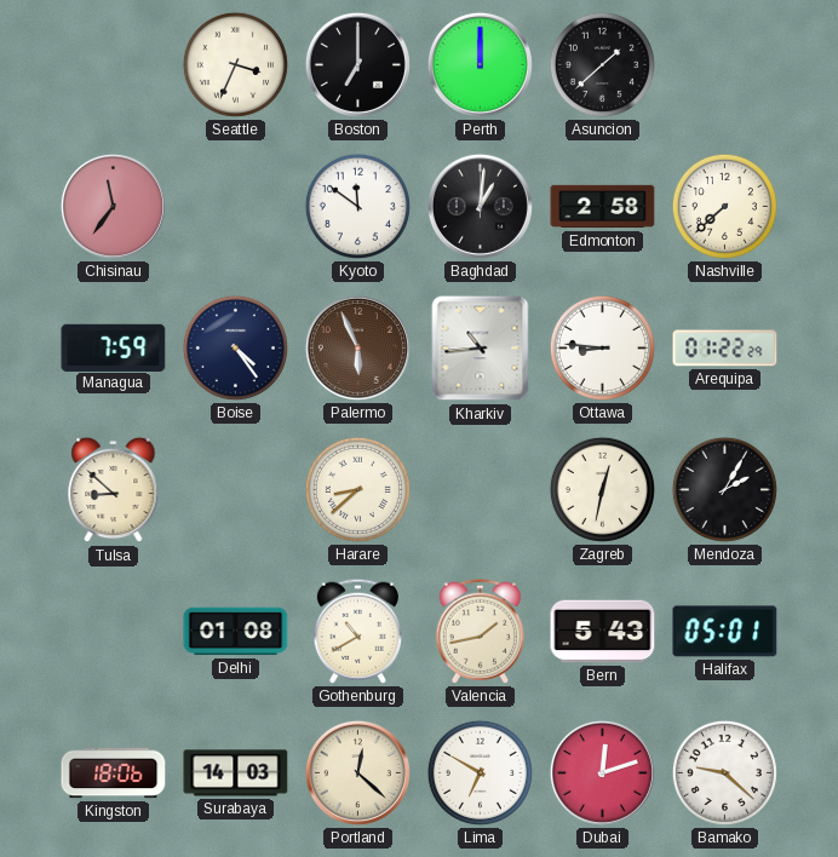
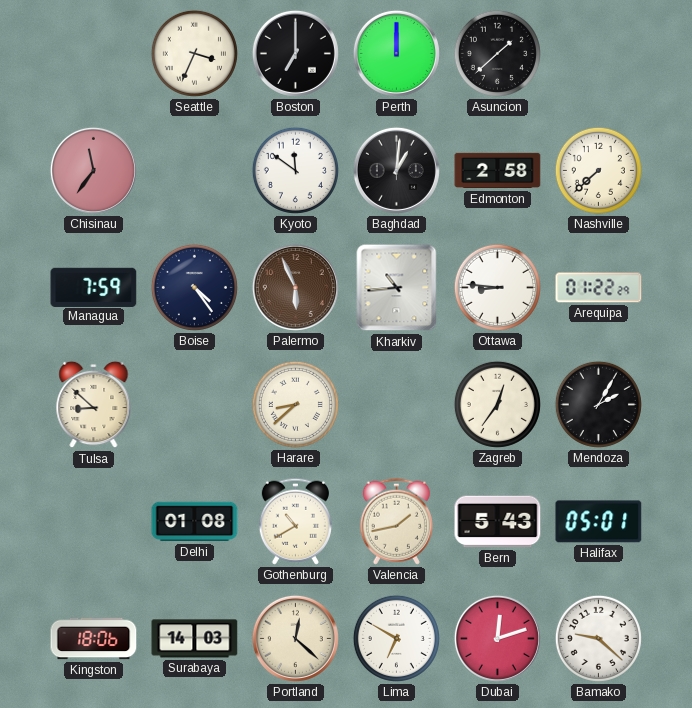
Zagreb: 12:32 -> 12:36
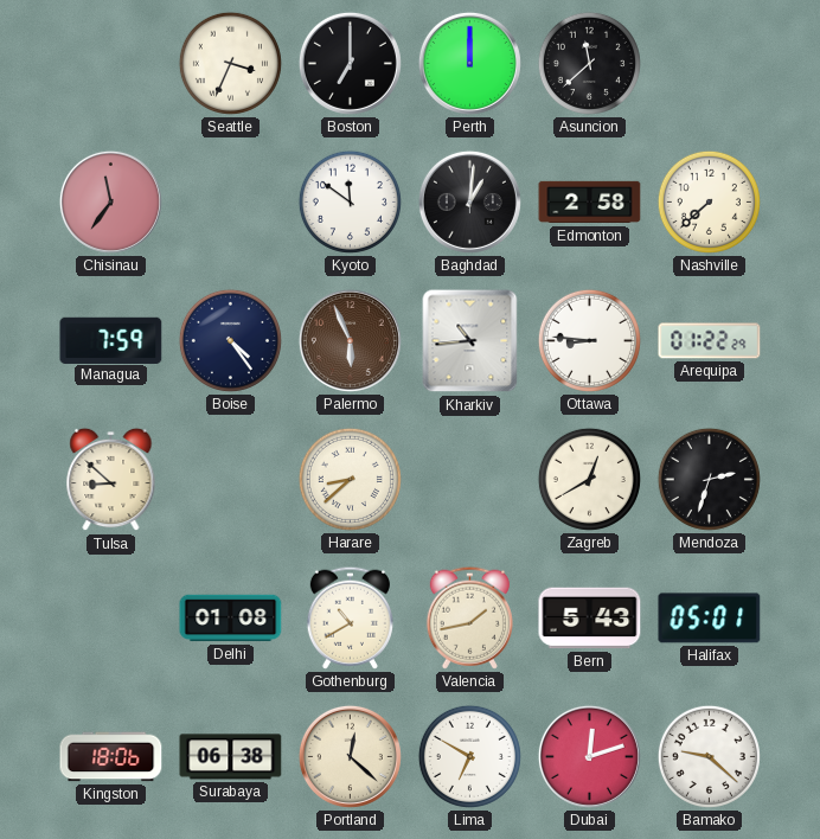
Asuncion: 1:38 -> 11:38
Zagreb: 12:36 -> 12:40
Mendoza: 2:05 -> 2:33
Surabaya: 14:03 -> 06:38
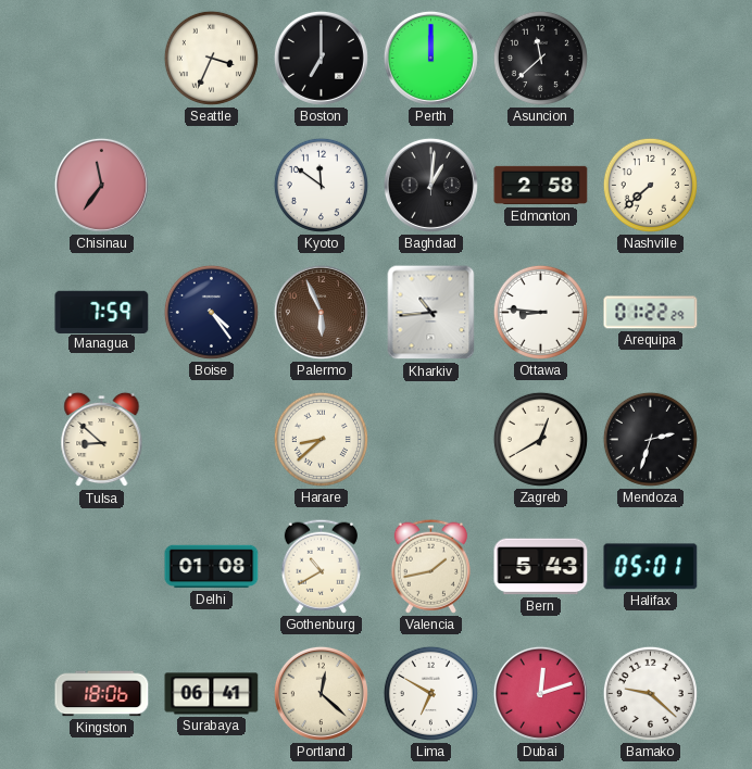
Surabaya: 06:38 -> 06:41
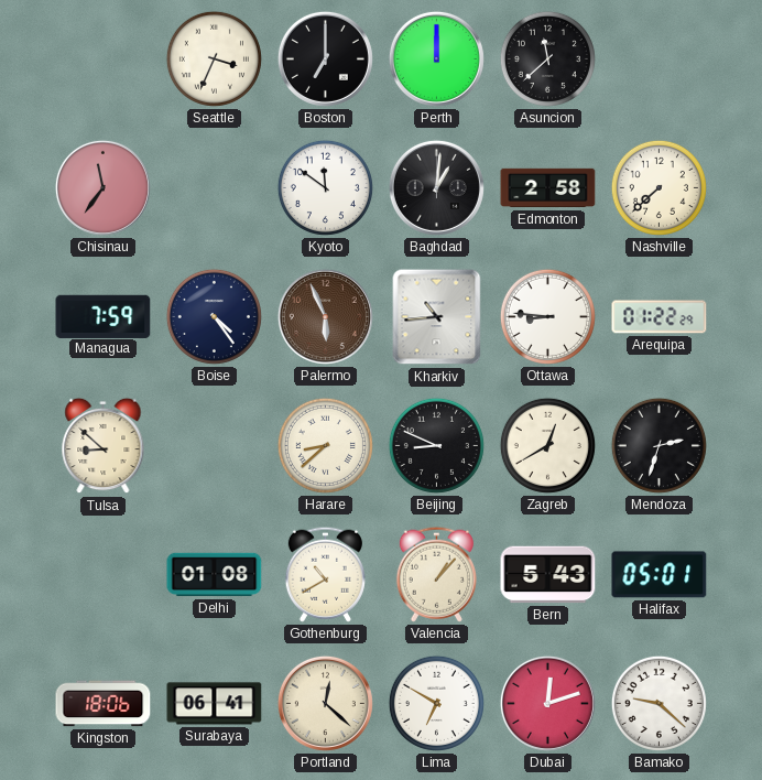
Beijing: none -> 8:49
Valencia: 1:43 -> 1:07
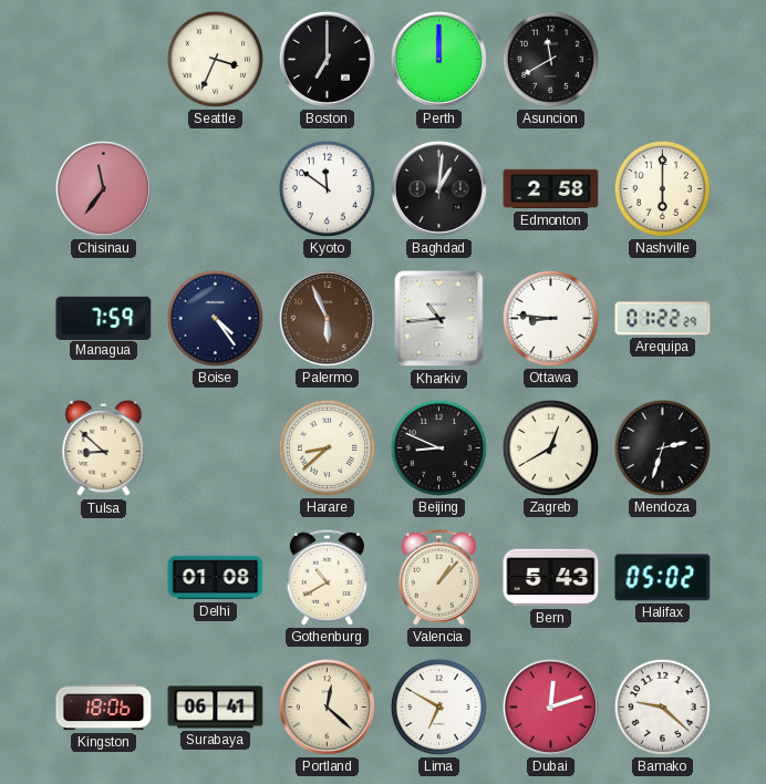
Asuncion: 11:38 -> 11:40
Nashville: 7:38 -> 6:00
Halifax: 05:01 -> 05:02
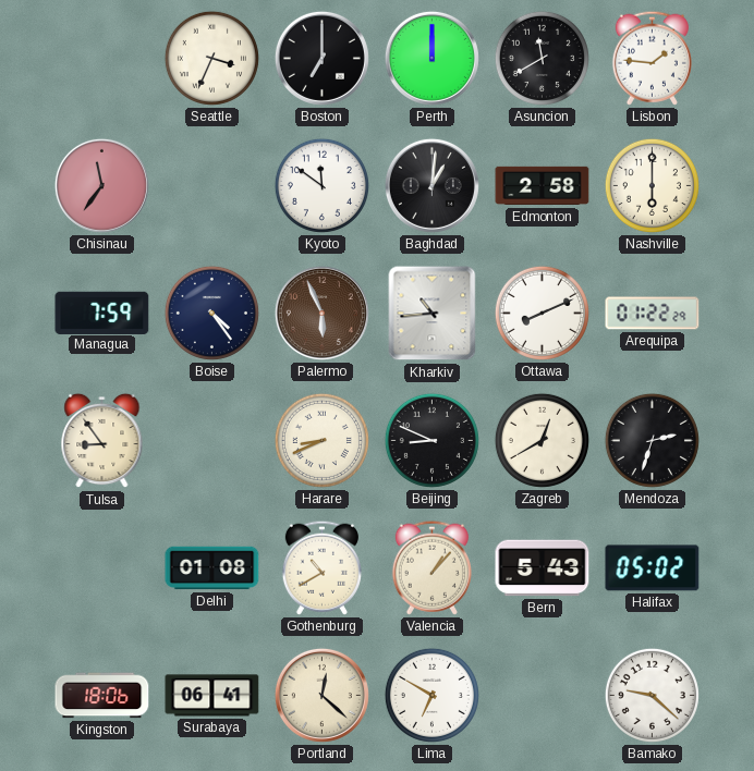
Lisbon: none -> 1:46
Ottawa: 8:46 -> 8:11
Tulsa: 8:52 -> 8:54
Harare: 8:38 -> 8:41
Dubai: 12:12 -> none
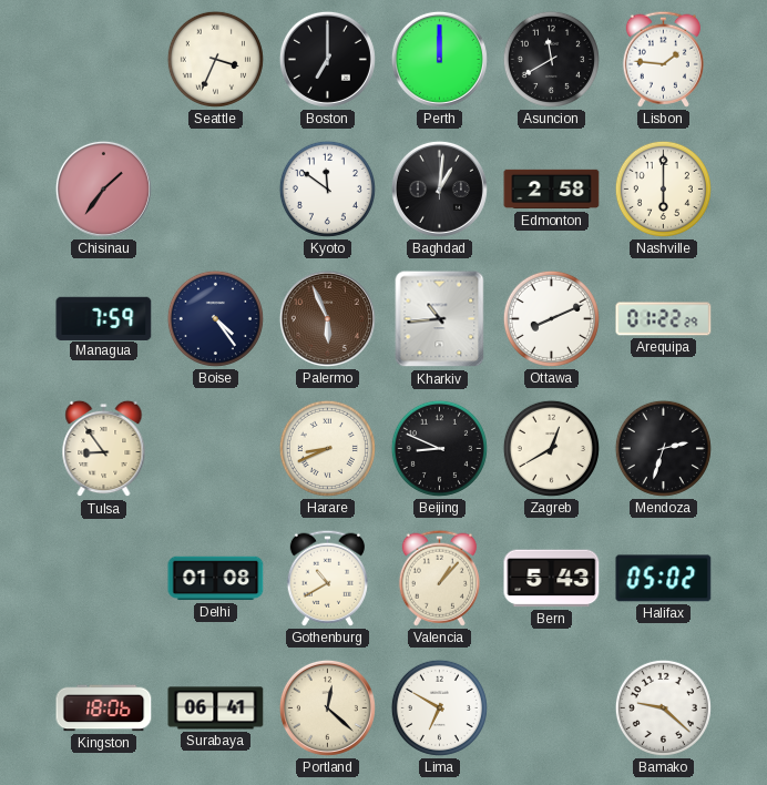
Chisinau: 11:36 -> 1:36
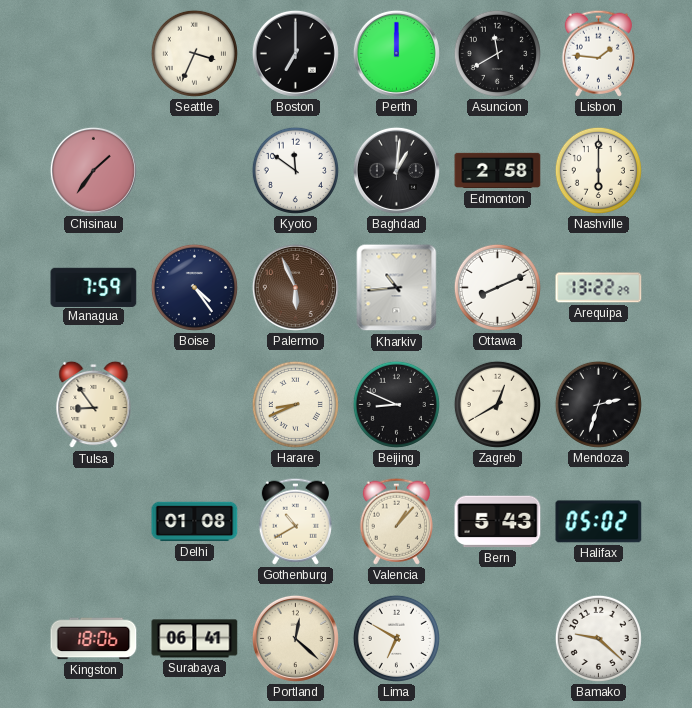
Arequipa: 01:22 -> 13:22
